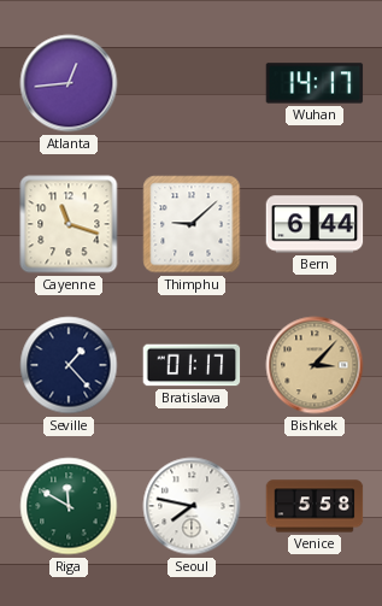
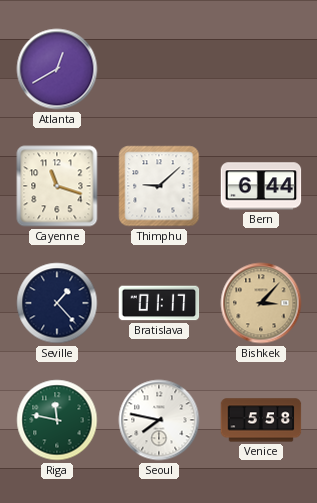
Atlanta: 12:44 -> 12:40
Wuhan: 14:17 -> none
Riga: 11:50 -> 11:47
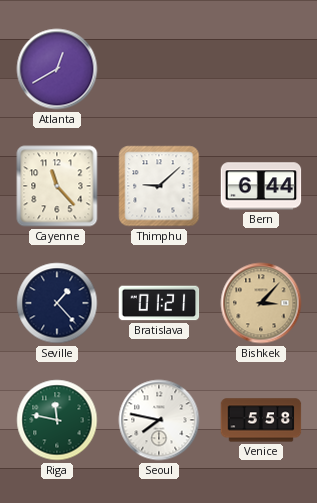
Cayenne: 11:18 -> 11:23
Bratislava: 01:17 -> 01:21
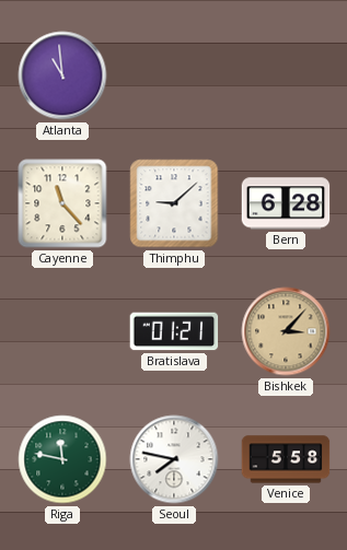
Atlanta: 12:40 -> 10:59
Bern: 6:44 -> 6:28
Seville: 1:23 -> none
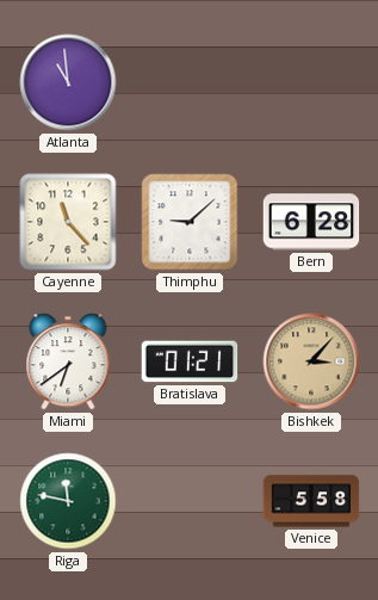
Miami: none -> 6:39
Seoul: 7:47 -> none
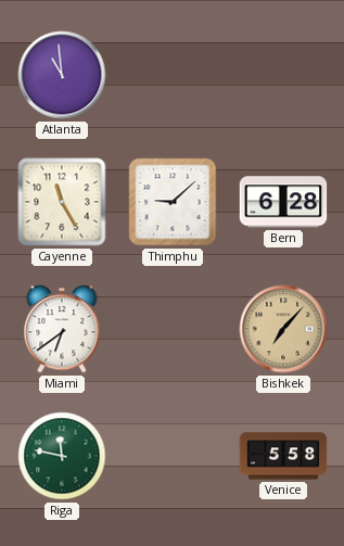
Cayenne: 11:23 -> 11:25
Bratislava: 01:21 -> none
Bishkek: 3:07 -> 7:07
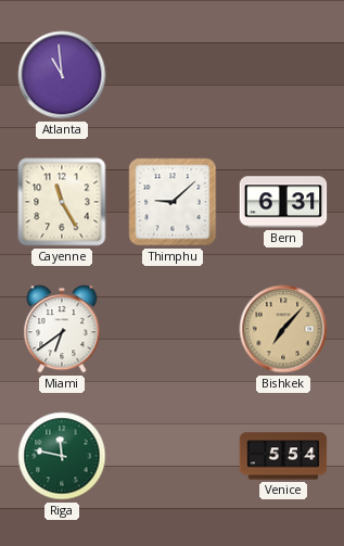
Bern: 6:28 -> 6:31
Venice: 5:58 -> 5:54
